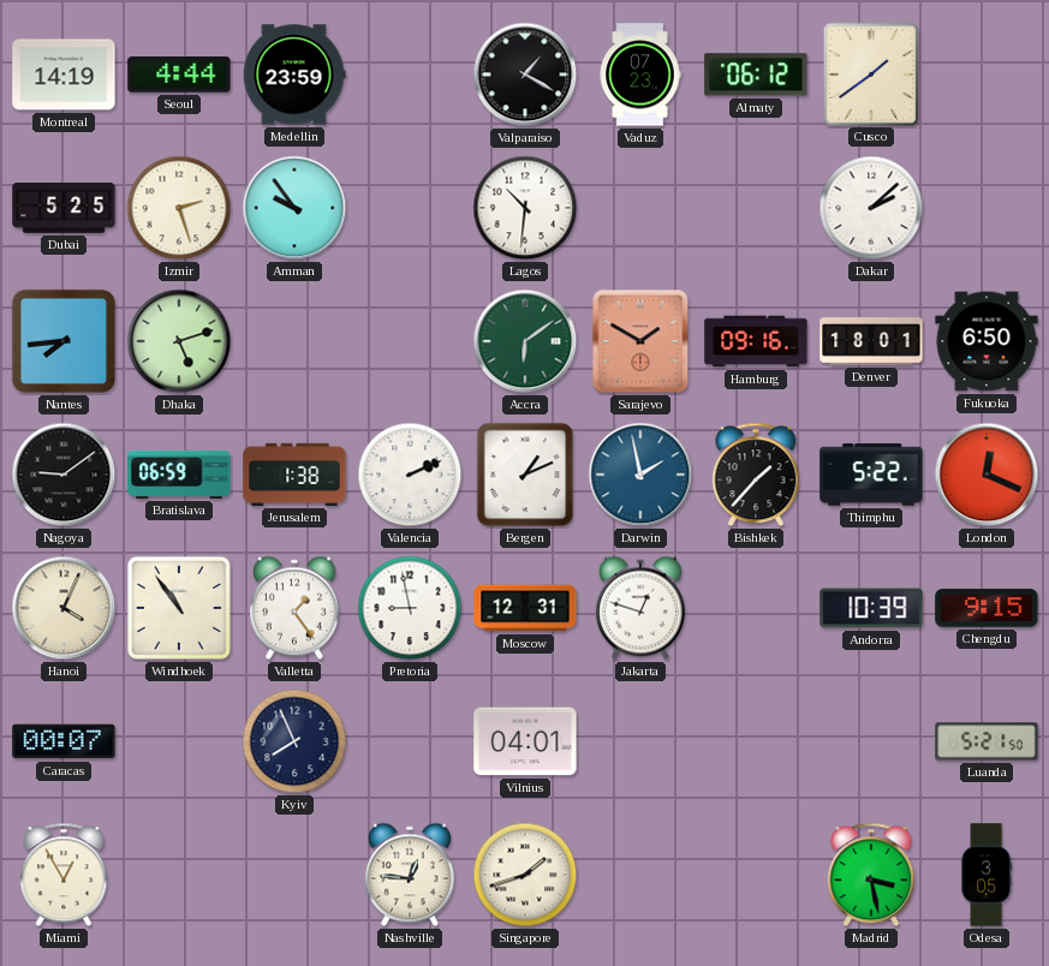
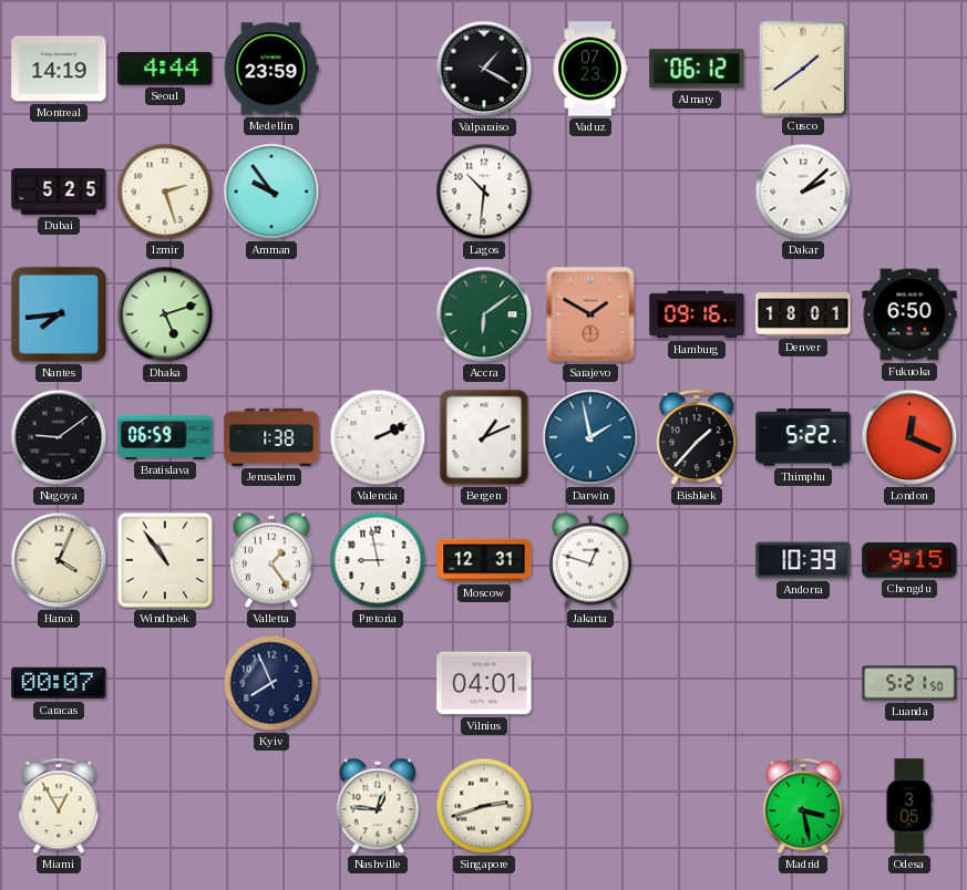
Singapore: 1:42 -> 2:42
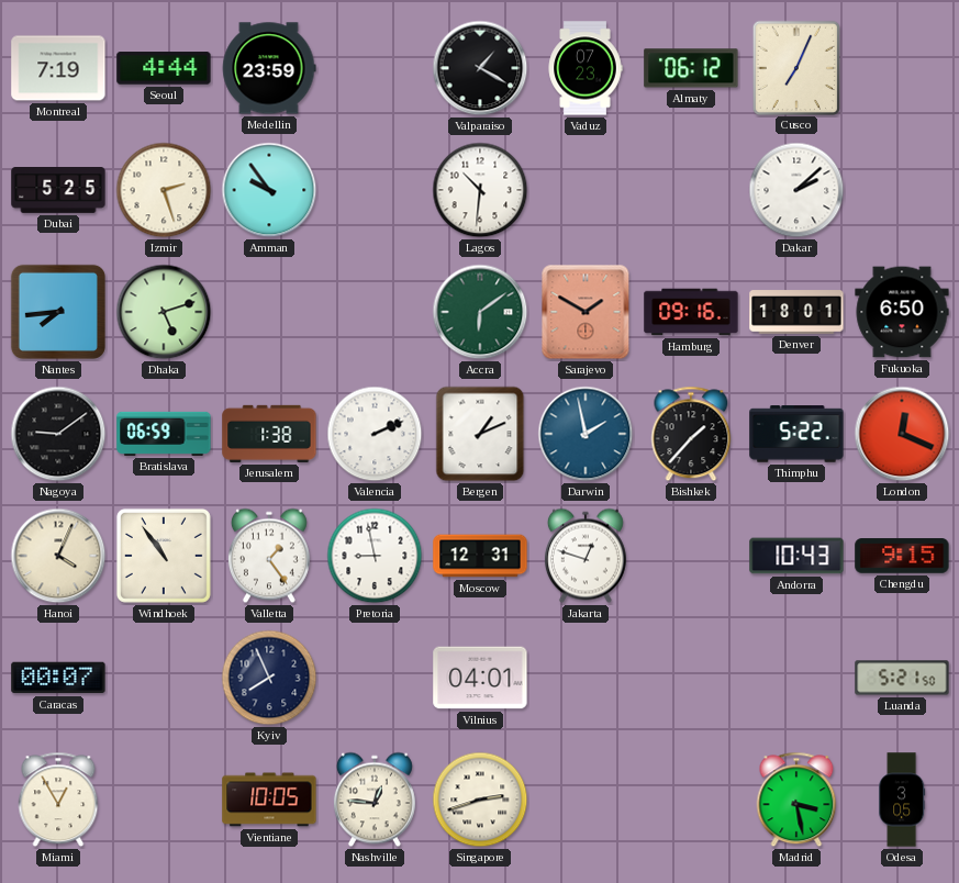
Montreal: 14:19 -> 7:19
Cusco: 1:39 -> 7:04
Andorra: 10:39 -> 10:43
Vientiane: none -> 10:05
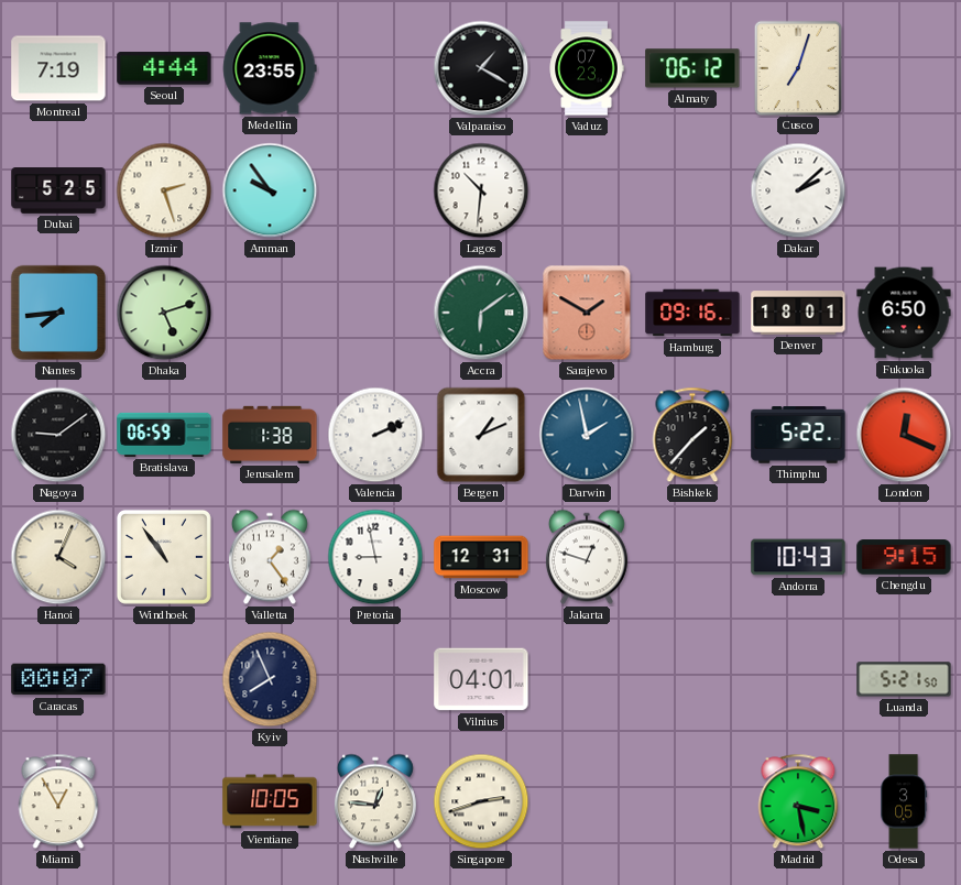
Medellin: 23:59 -> 23:55
Cusco: 7:04 -> 7:03
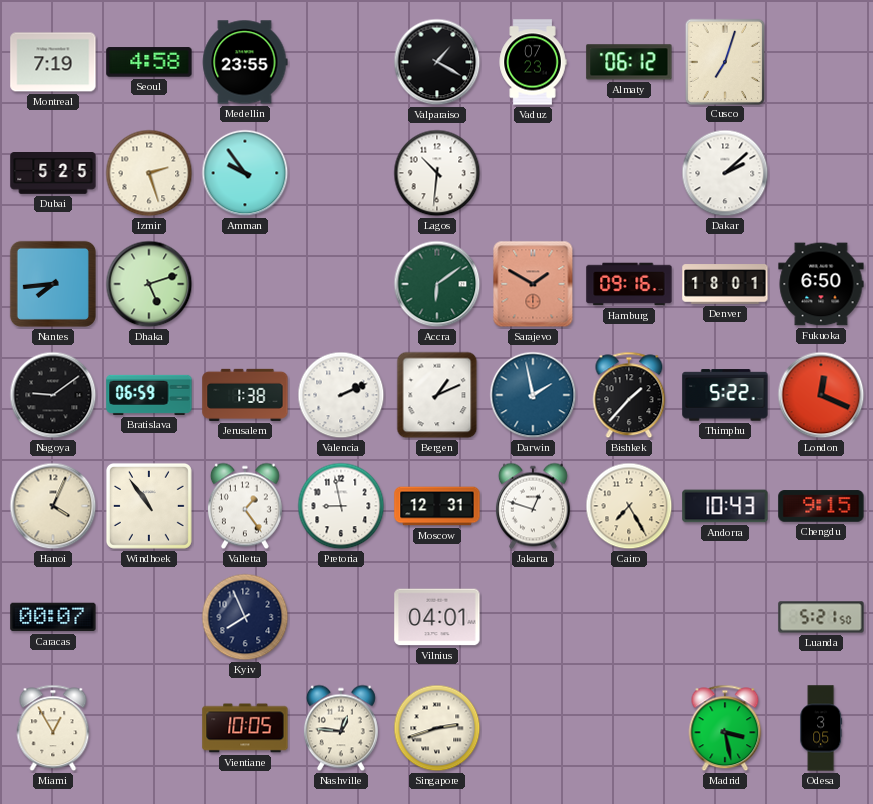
Seoul: 4:44 -> 4:58
Cairo: none -> 7:25
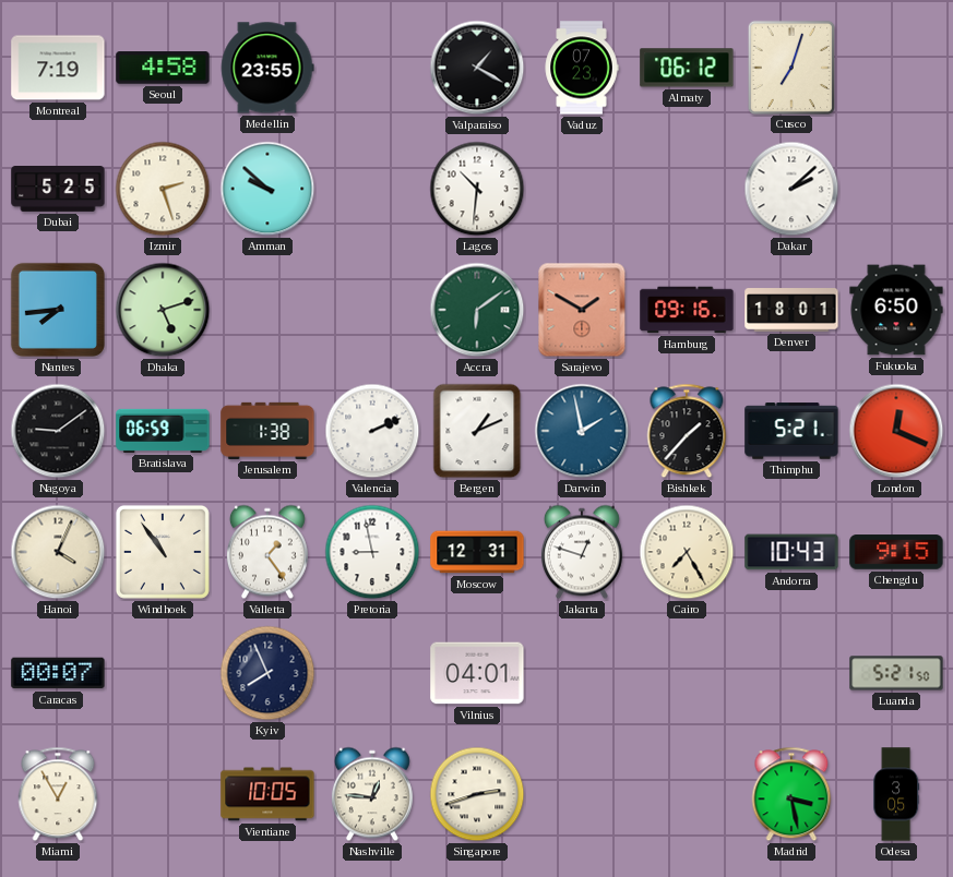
Amman: 9:54 -> 9:52
Thimphu: 5:22 -> 5:21
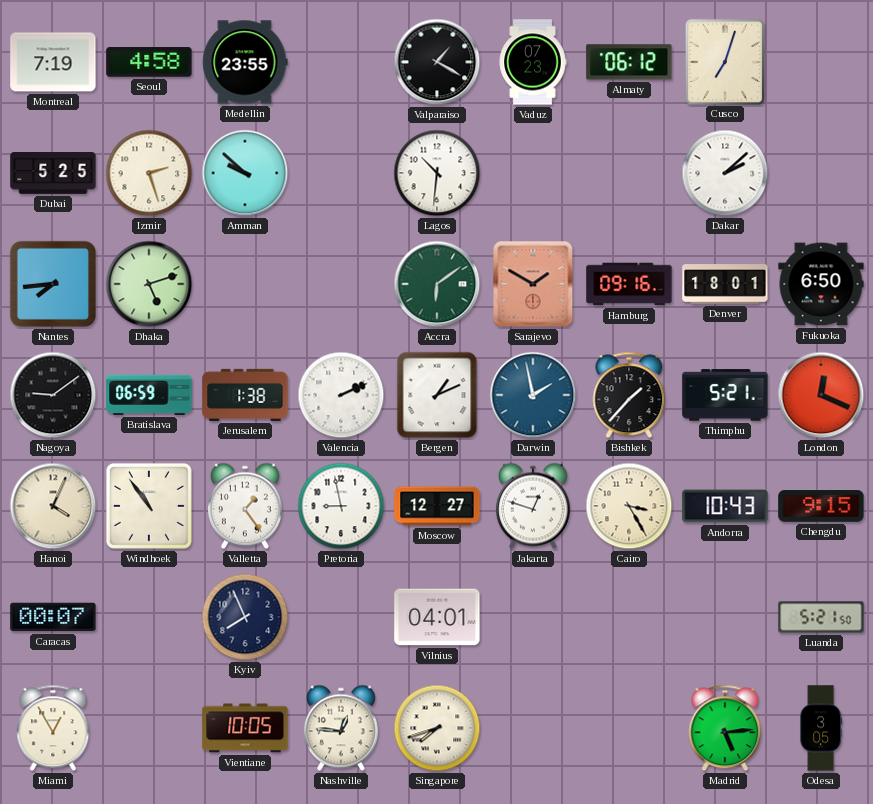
Moscow: 12:31 -> 12:27
Cairo: 7:25 -> 3:25
Singapore: 2:42 -> 7:42
Madrid: 3:28 -> 5:14
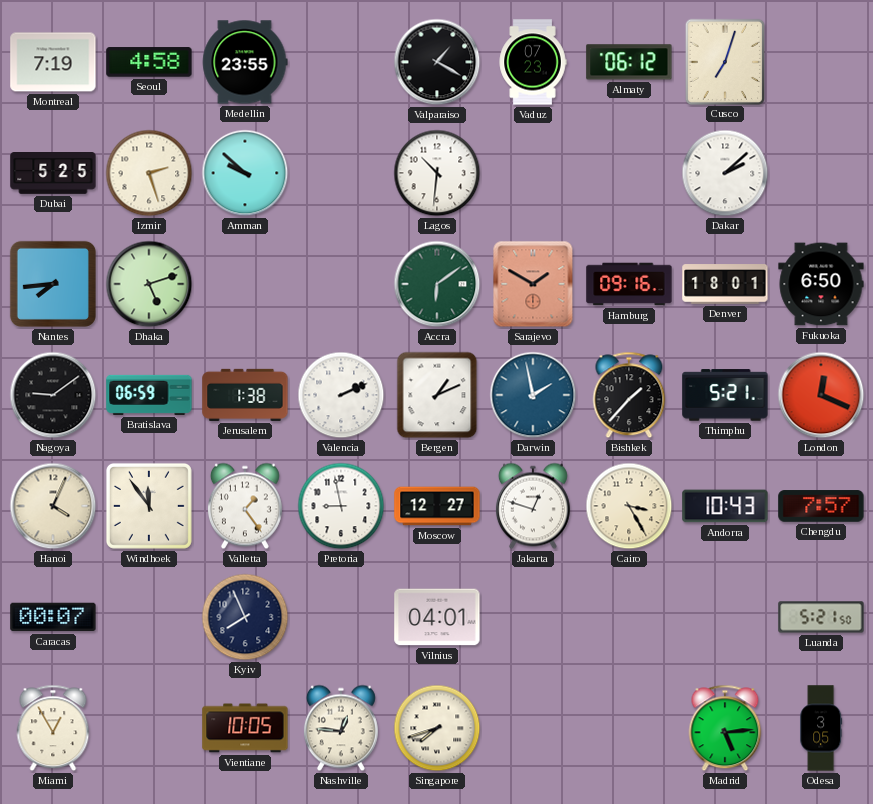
Windhoek: 10:54 -> 11:54
Chengdu: 9:15 -> 7:57
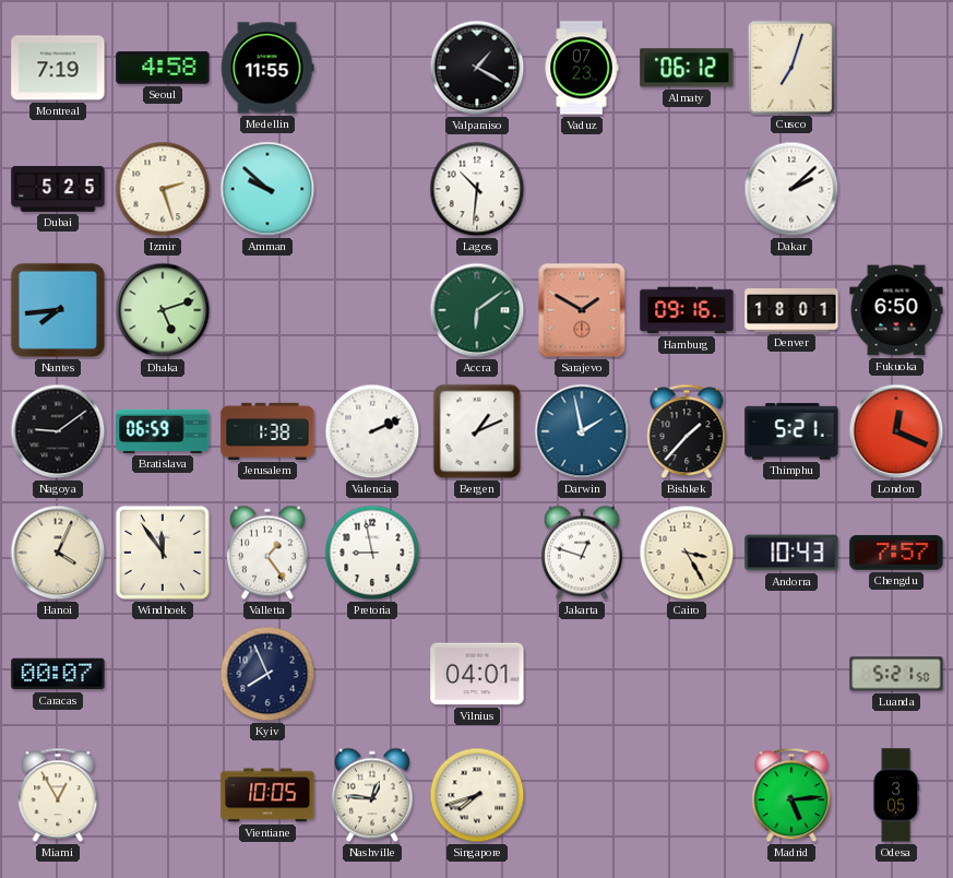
Medellin: 23:55 -> 11:55
Moscow: 12:27 -> none
